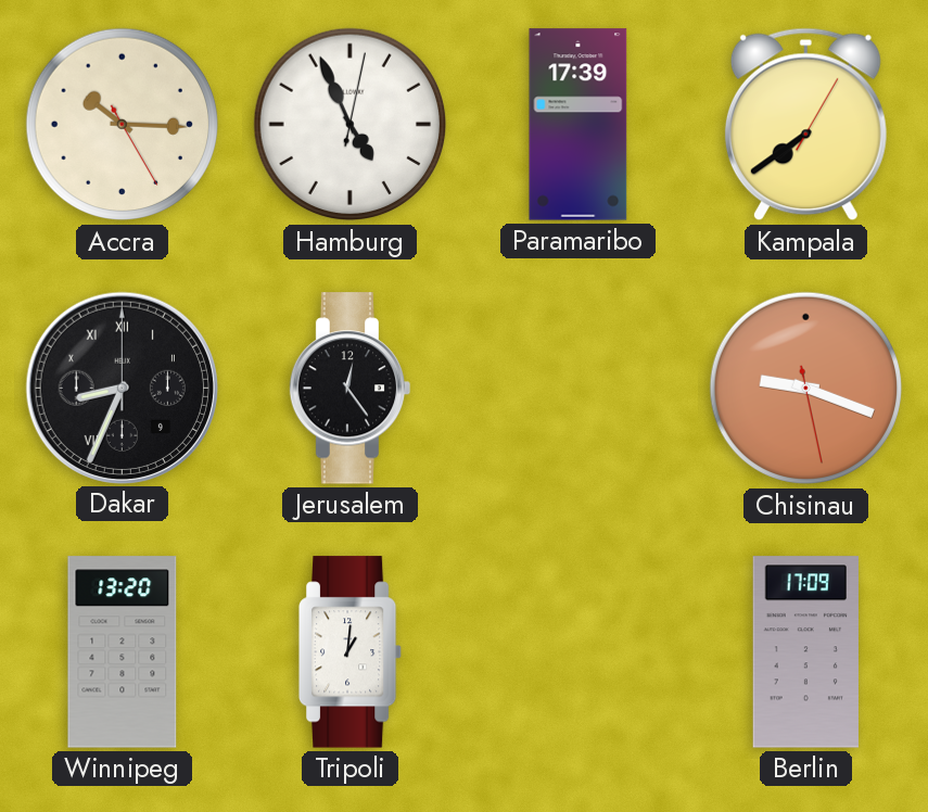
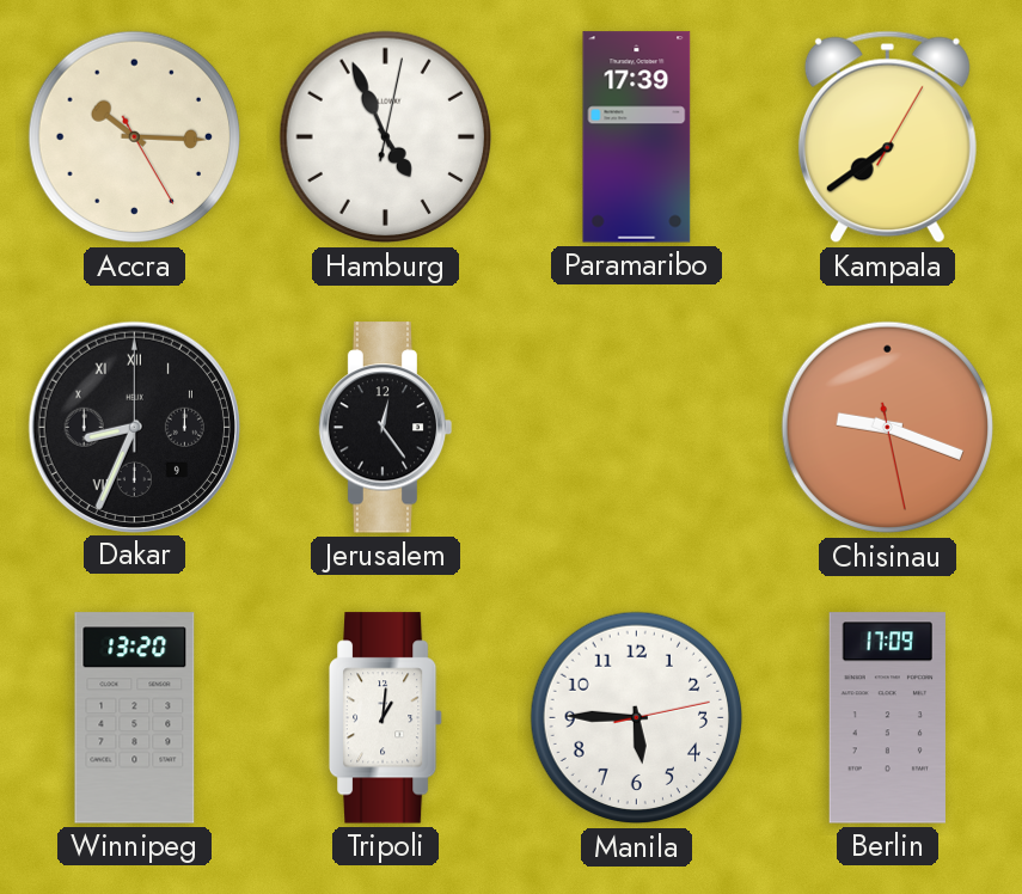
Manila: none -> 5:45
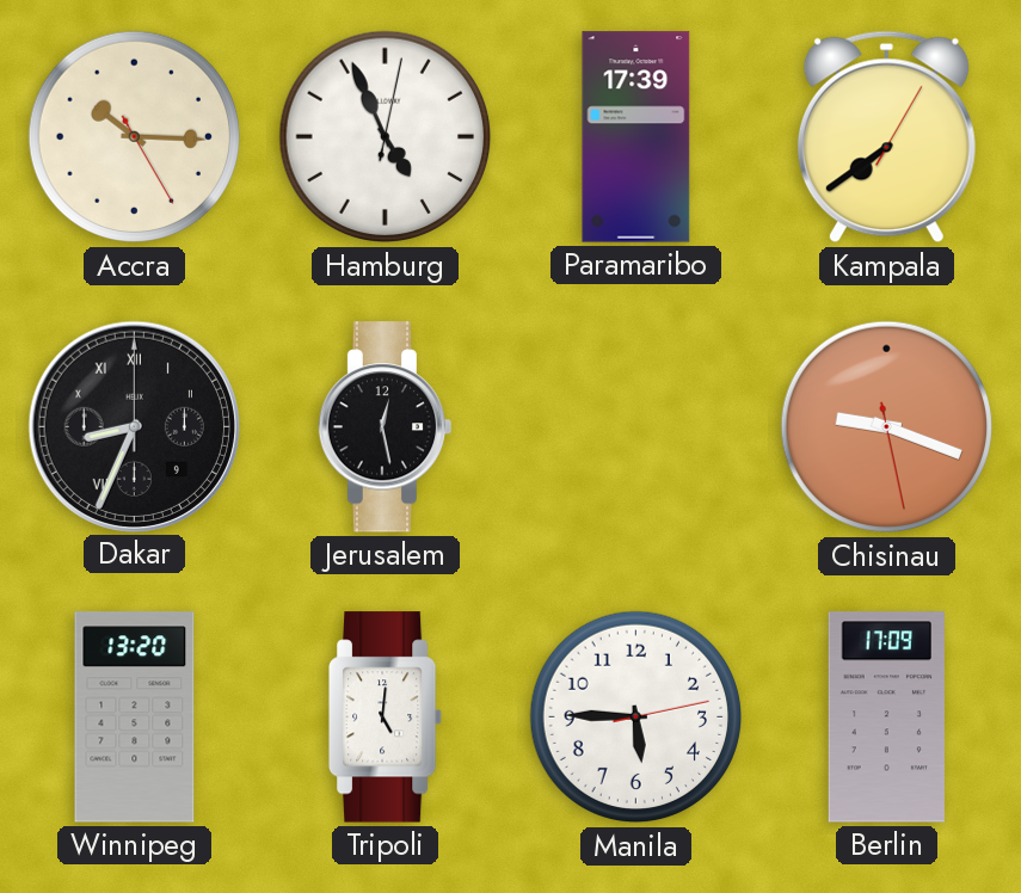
Jerusalem: 12:24 -> 12:28
Tripoli: 1:01 -> 5:01
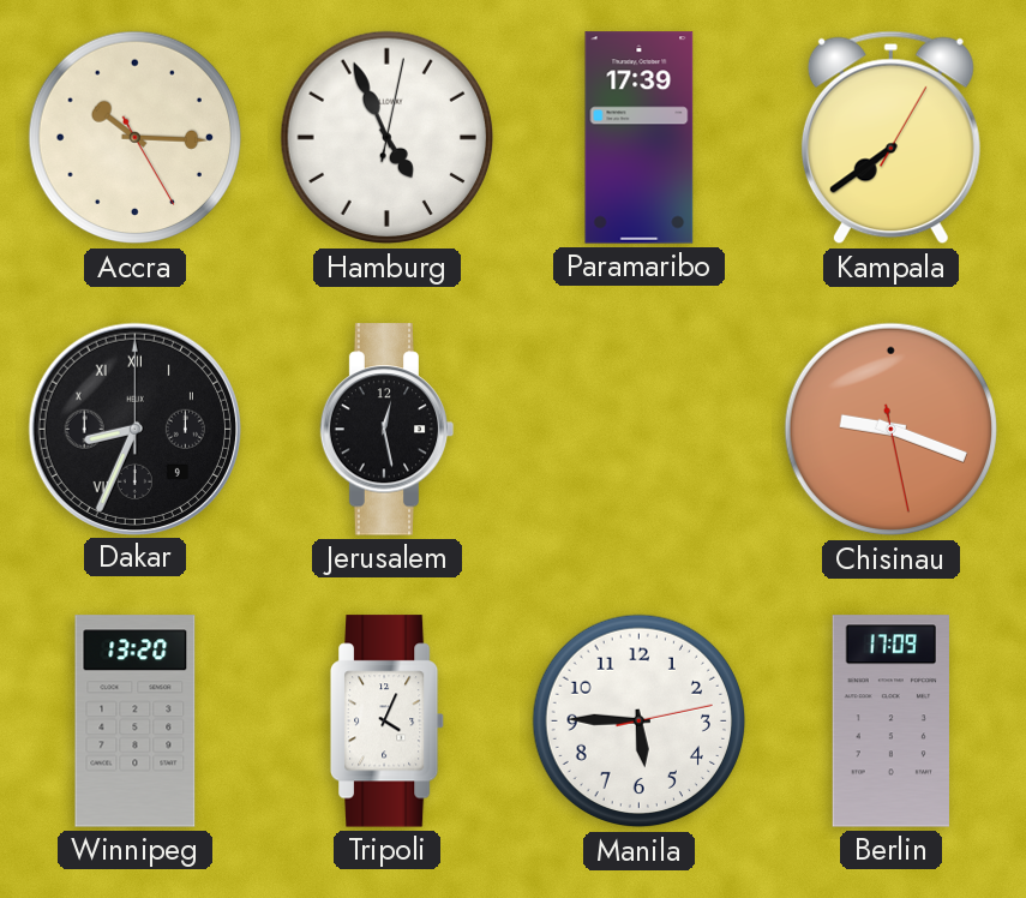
Tripoli: 5:01 -> 4:04
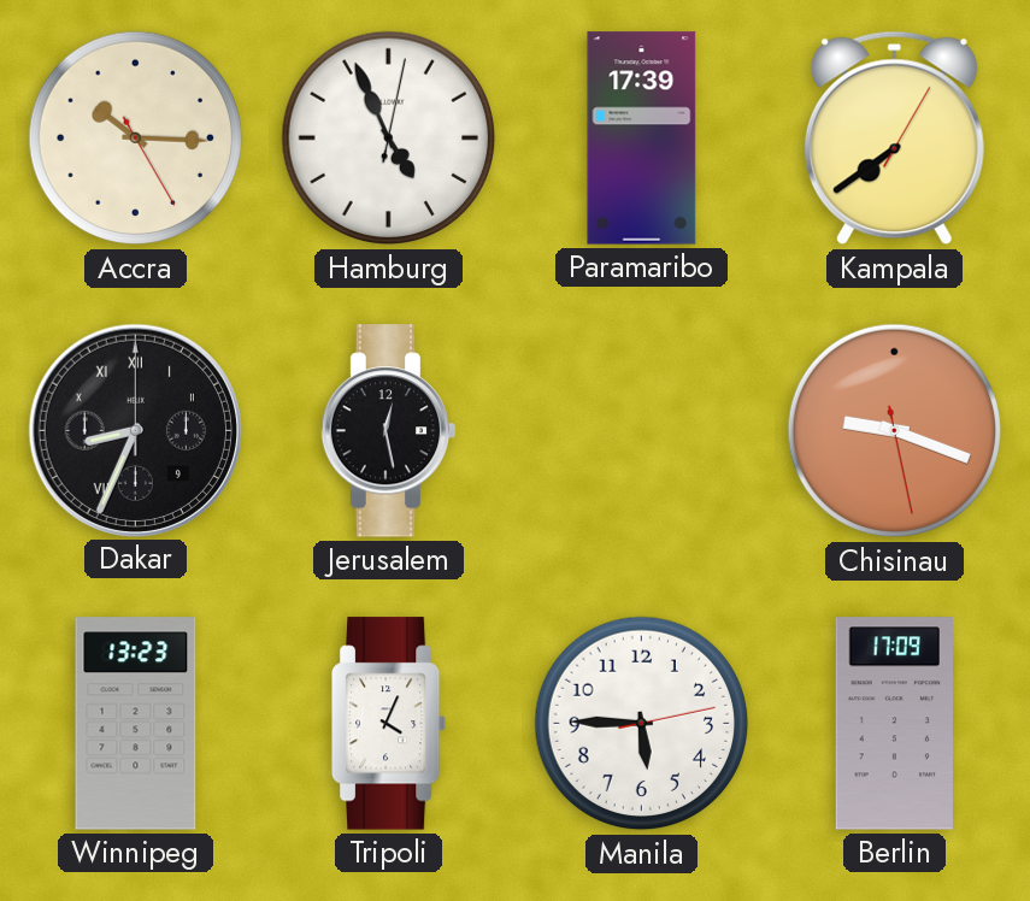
Winnipeg: 13:20 -> 13:23
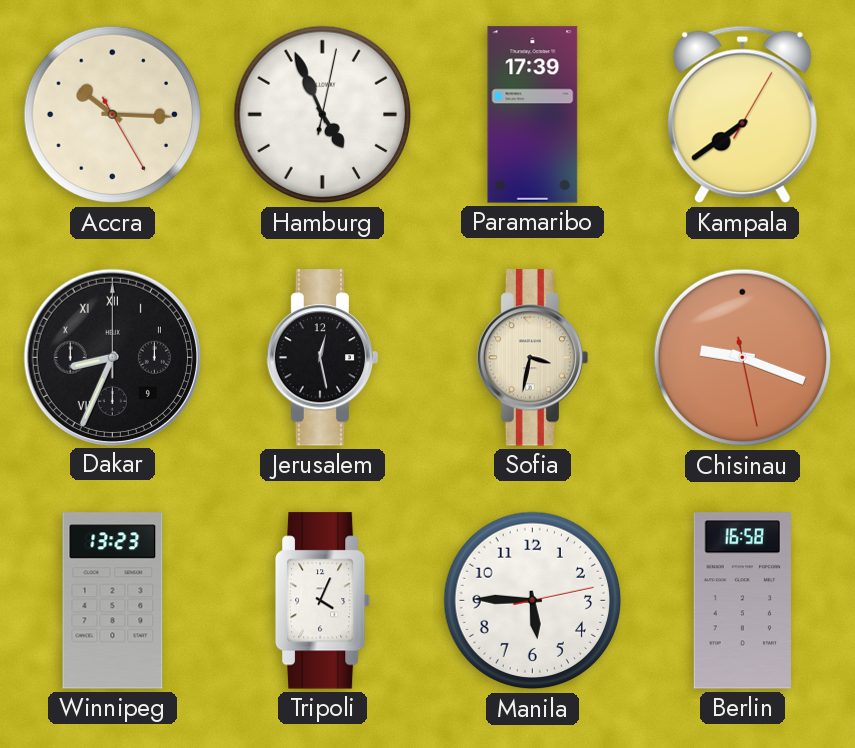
Sofia: none -> 3:32
Berlin: 17:09 -> 16:58
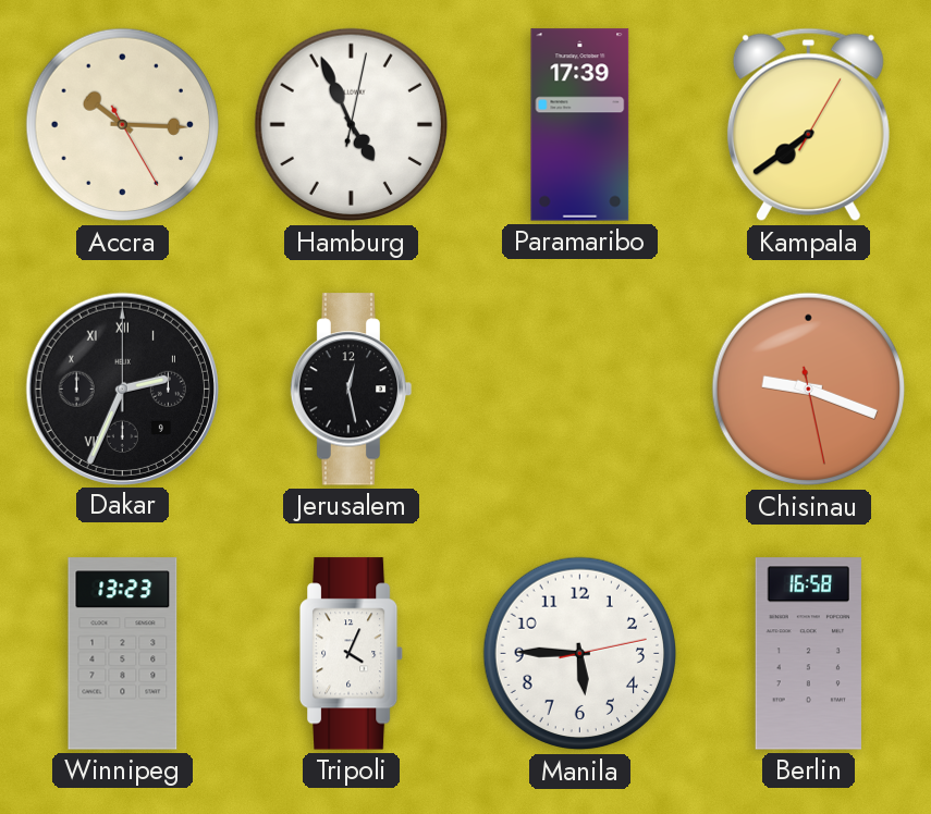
Dakar: 8:34 -> 2:34
Sofia: 3:32 -> none
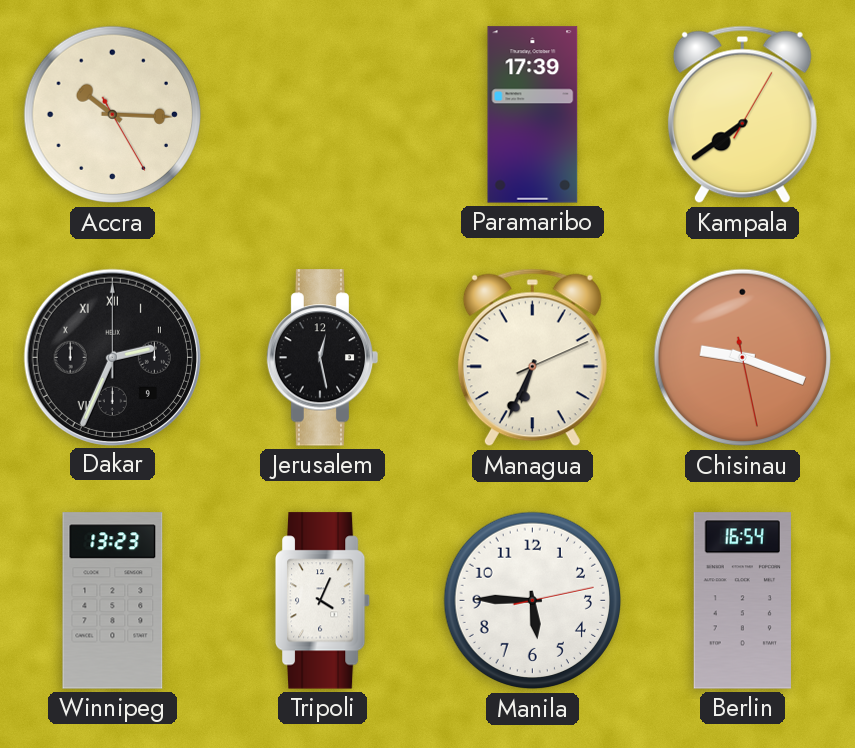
Hamburg: 4:56 -> none
Managua: none -> 6:34
Berlin: 16:58 -> 16:54
